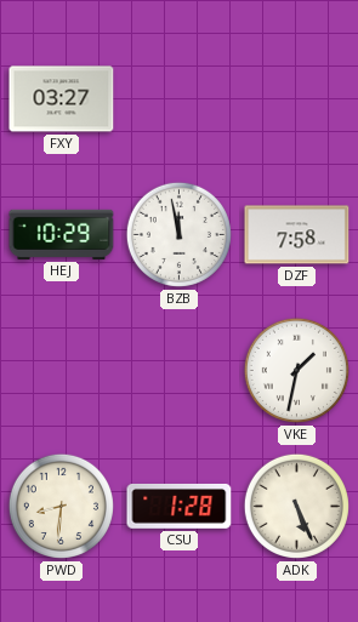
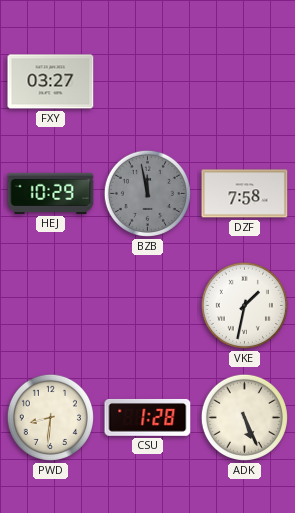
BZB dial: white -> grey
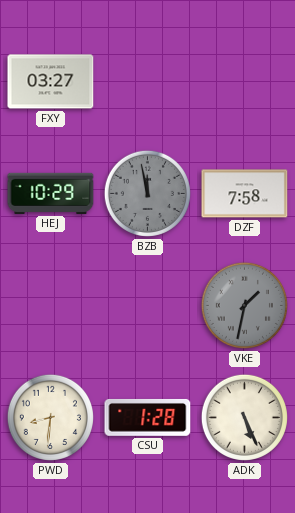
VKE dial: white -> grey
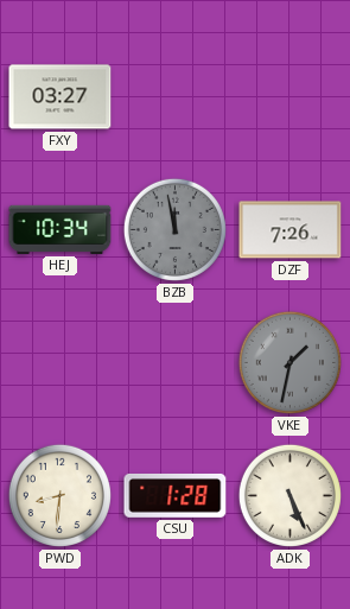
HEJ: 10:29 -> 10:34
DZF: 7:58 -> 7:26
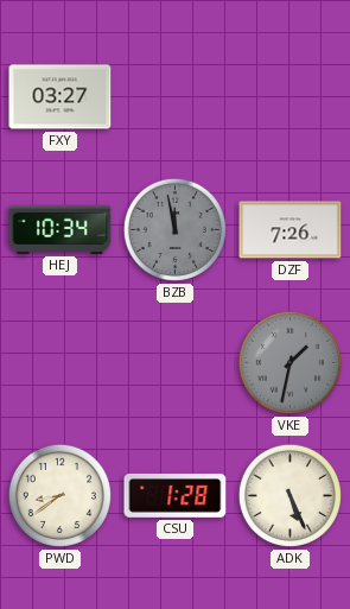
PWD: 8:31 -> 8:39
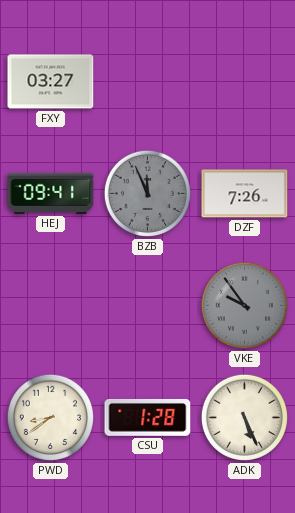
HEJ: 10:34 -> 09:41
BZB: 11:58 -> 11:56
VKE: 1:32 -> 9:54
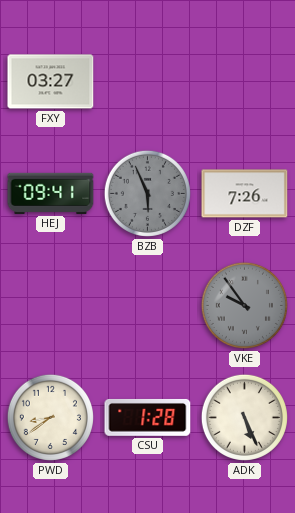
BZB: 11:56 -> 5:56
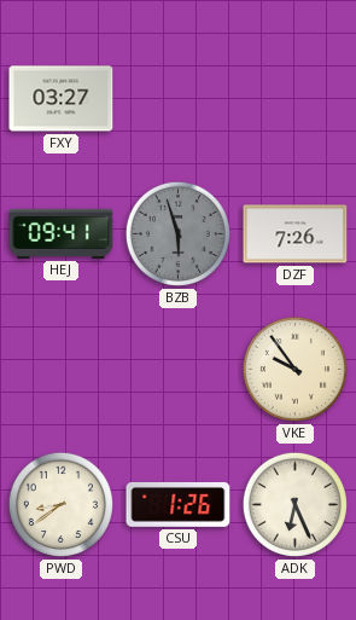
BZB: 5:56 -> 5:57
VKE dial: grey -> cream
CSU: 1:28 -> 1:26
ADK: 5:26 -> 6:26
